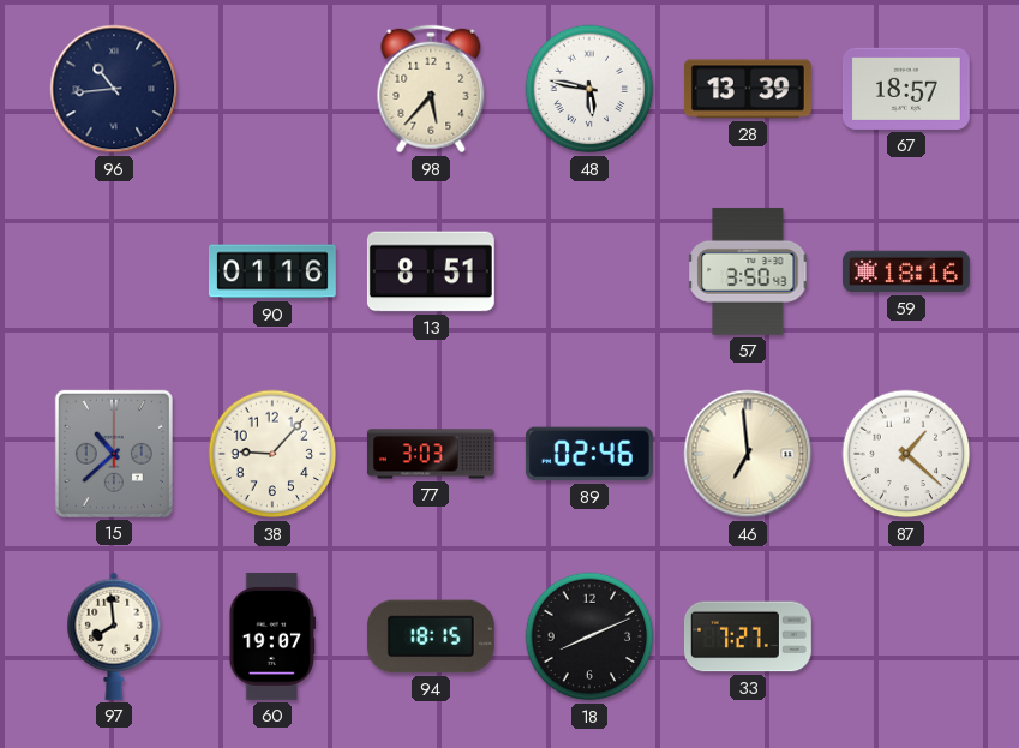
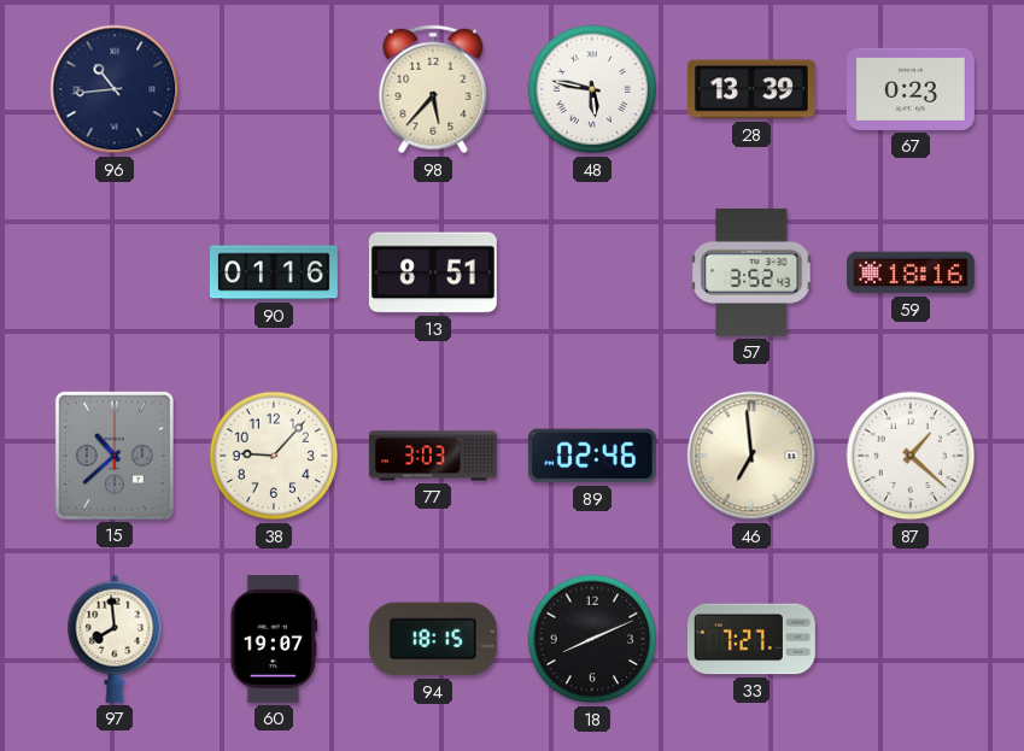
67: 18:57 -> 0:23
57: 3:50 -> 3:52
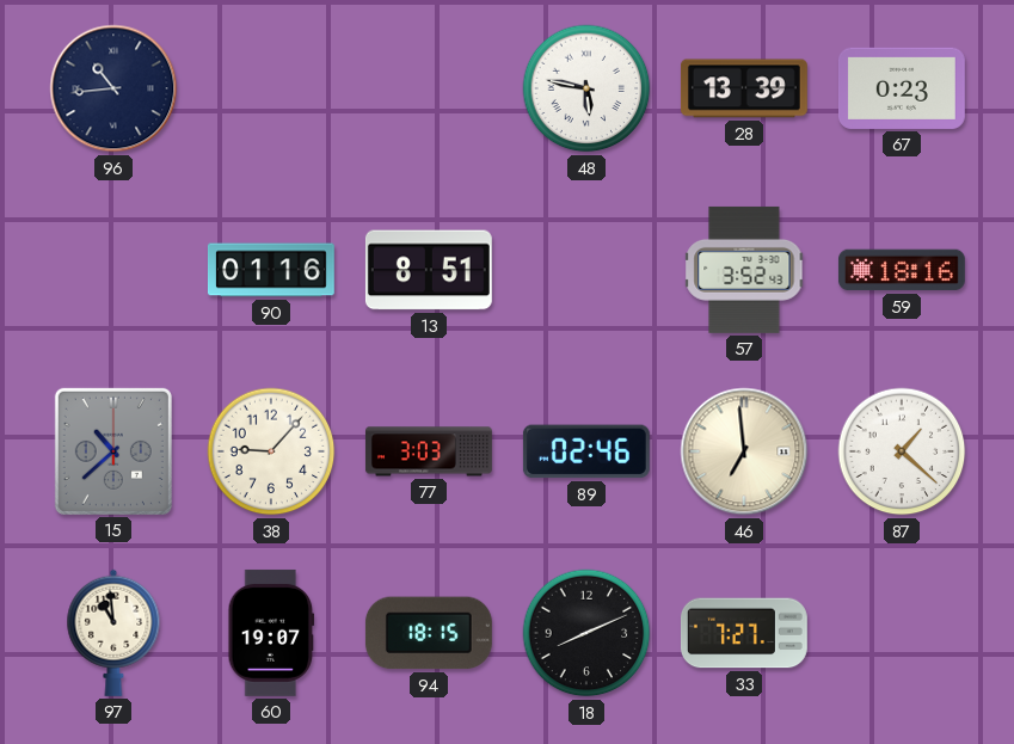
98: 5:37 -> none
97: 7:59 -> 10:59
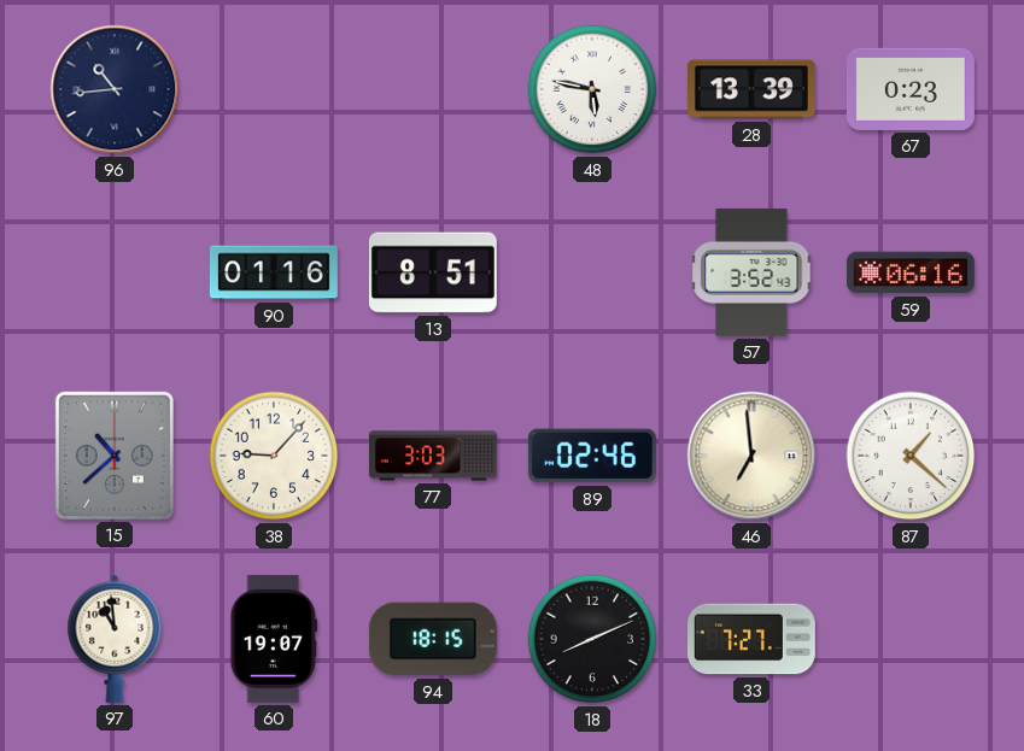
59: 18:16 -> 06:16
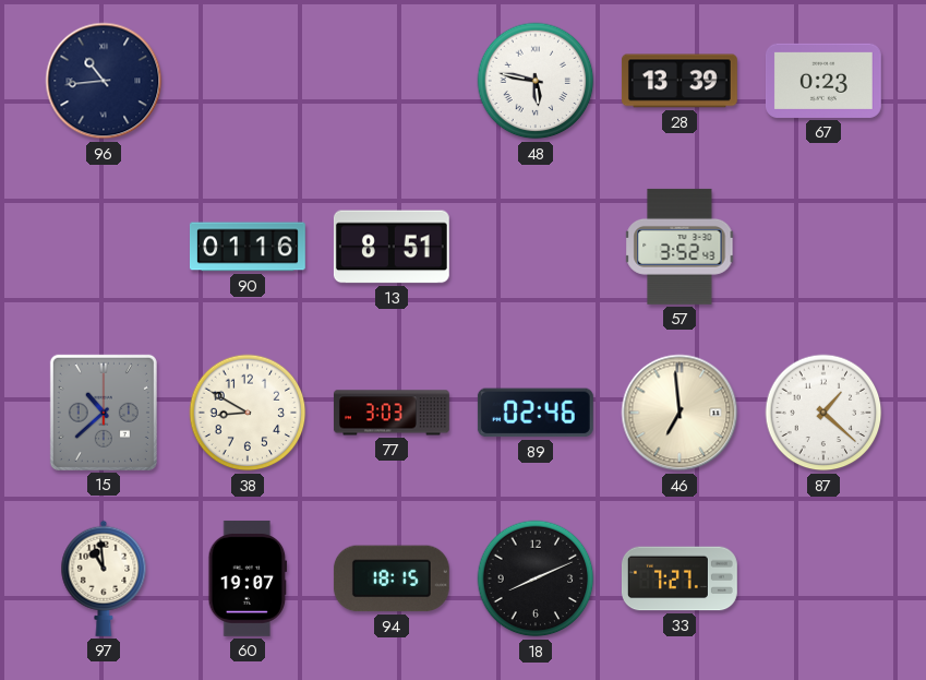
59: 06:16 -> none
38: 9:07 -> 8:50
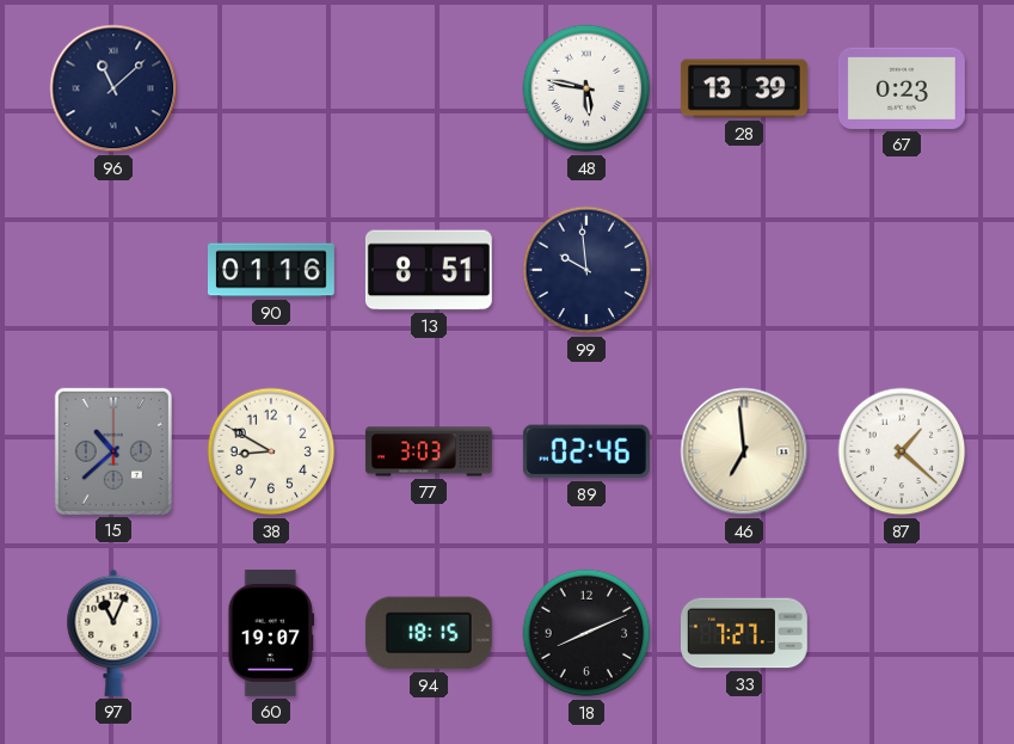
96: 10:44 -> 11:08
99: none -> 9:59
57: 3:52 -> none
97: 10:59 -> 11:04
